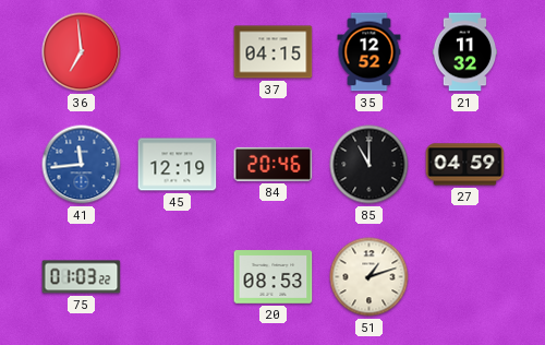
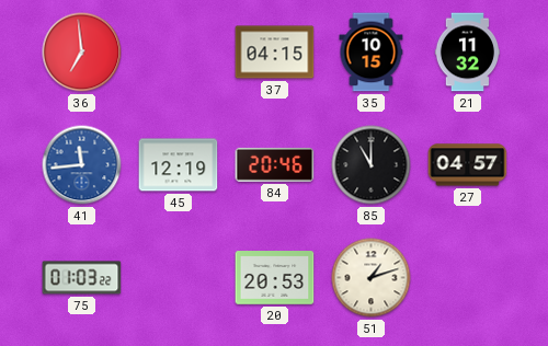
35: 12:52 -> 10:15
27: 04:59 -> 04:57
20: 08:53 -> 20:53
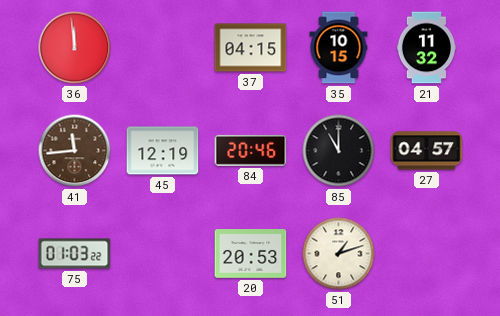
36: 6:59 -> 11:59
41 dial: blue -> brown
